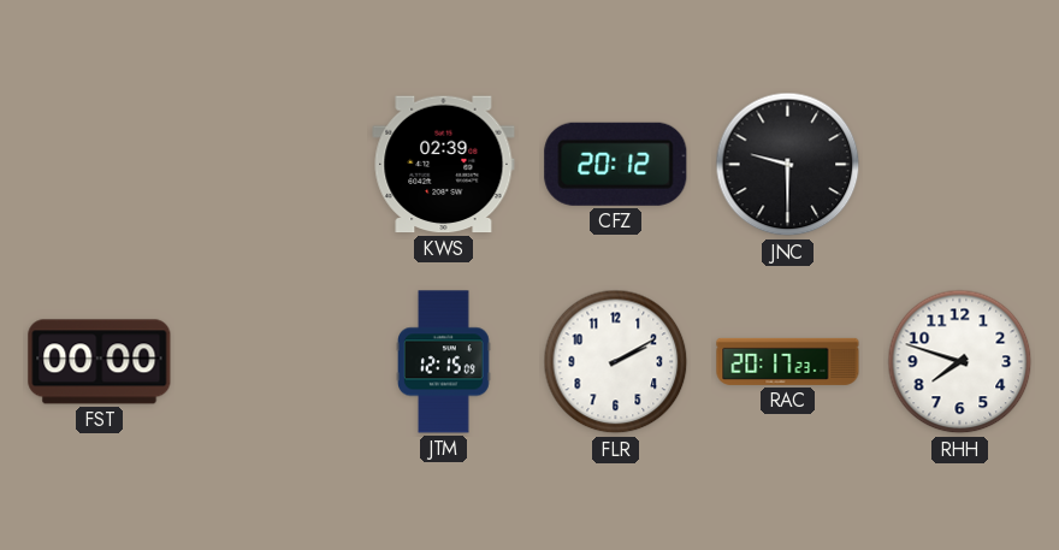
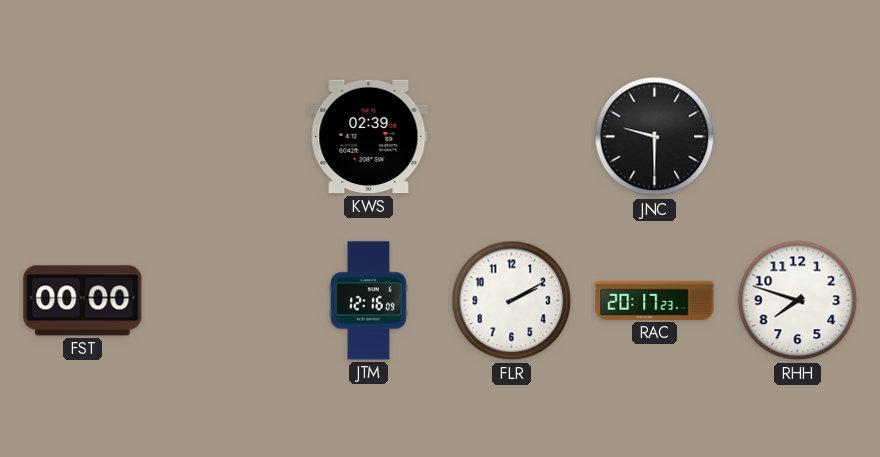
CFZ: 20:12 -> none
JTM: 12:15 -> 12:16
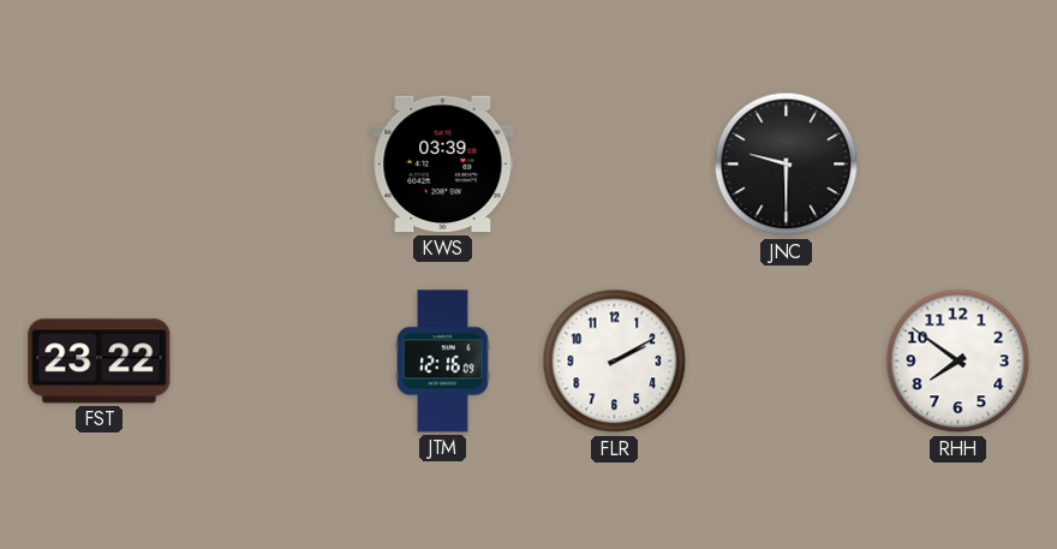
KWS: 02:39 -> 03:39
FST: 00:00 -> 23:22
RAC: 20:17 -> none
RHH: 7:48 -> 7:51
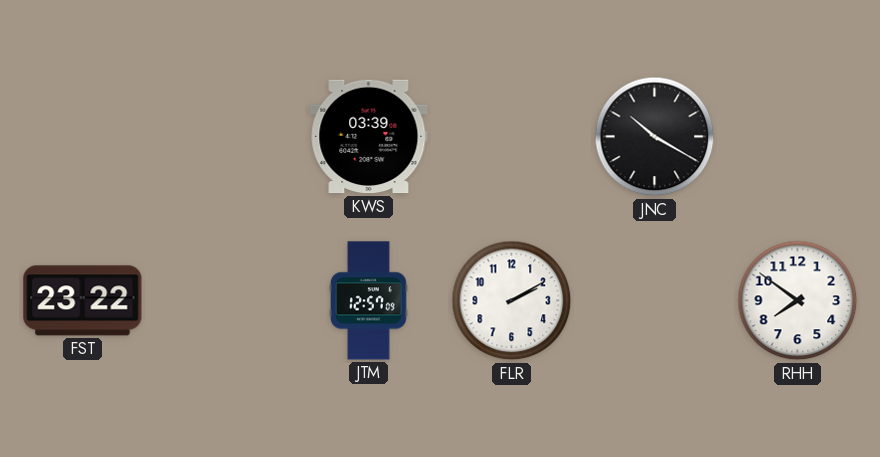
JNC: 9:30 -> 10:20
JTM: 12:16 -> 12:57
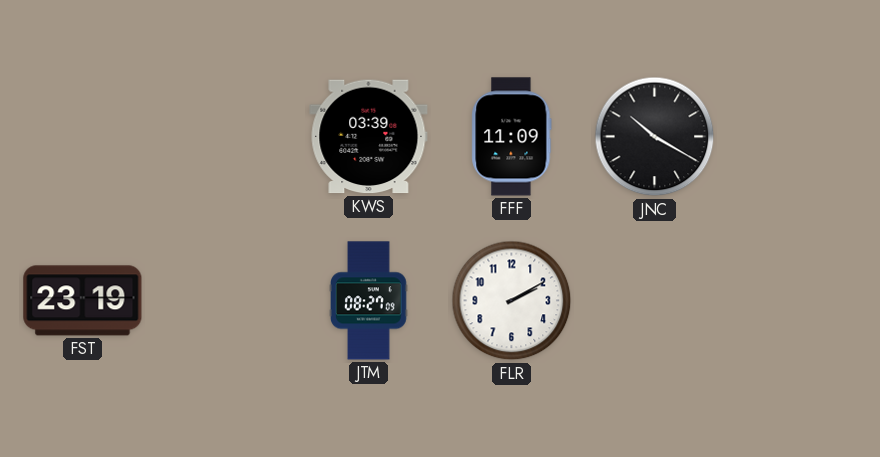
FFF: none -> 11:09
FST: 23:22 -> 23:19
JTM: 12:57 -> 08:27
RHH: 7:51 -> none
